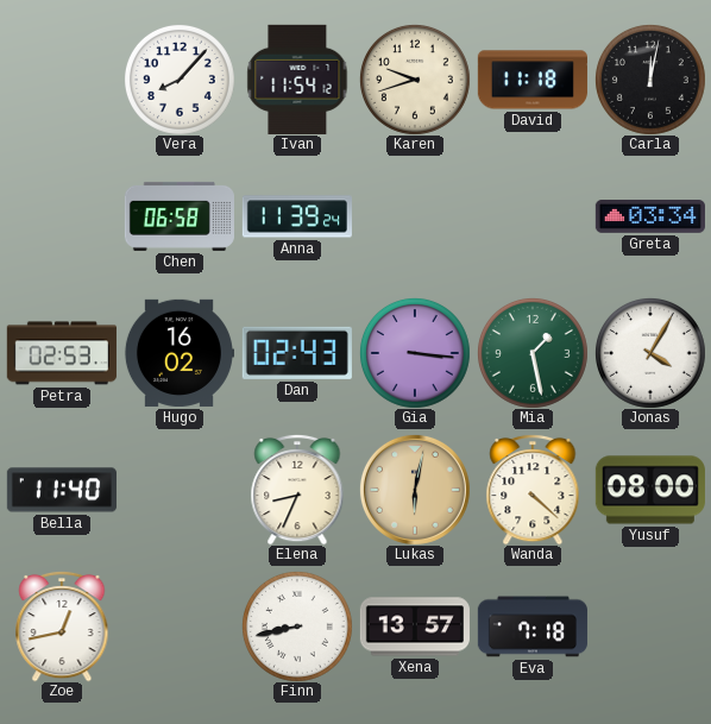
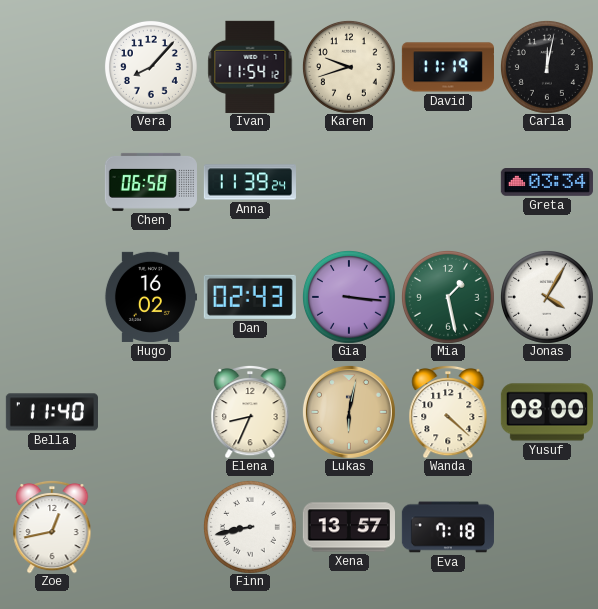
David: 11:18 -> 11:19
Petra: 02:53 -> none
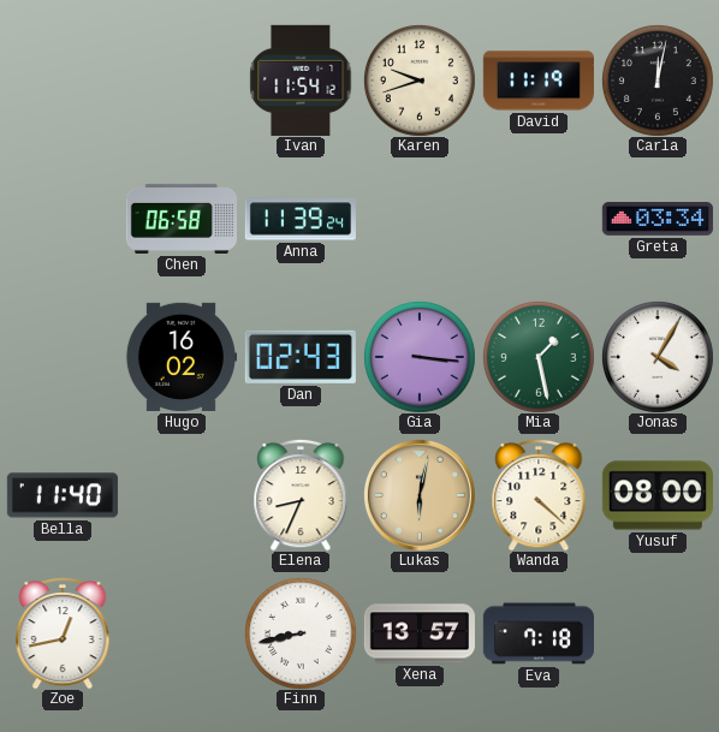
Vera: 8:07 -> none
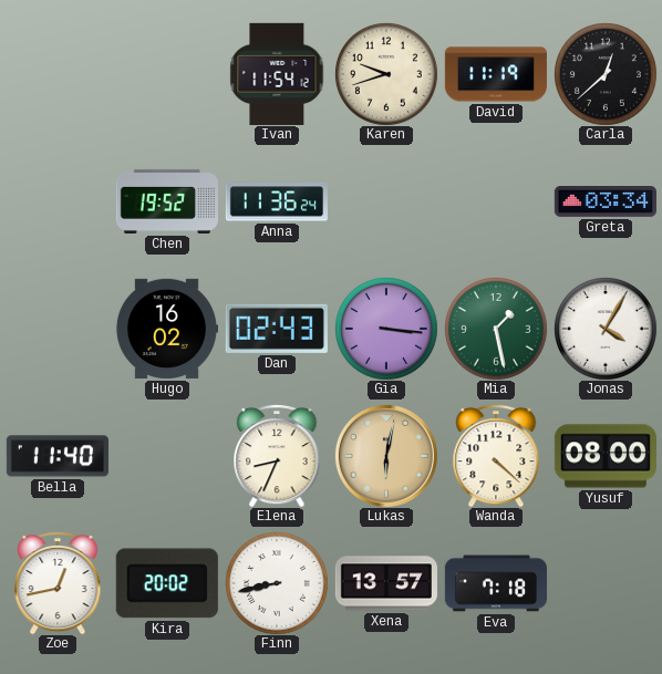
Carla: 12:02 -> 12:38
Chen: 06:58 -> 19:52
Anna: 11:39 -> 11:36
Kira: none -> 20:02
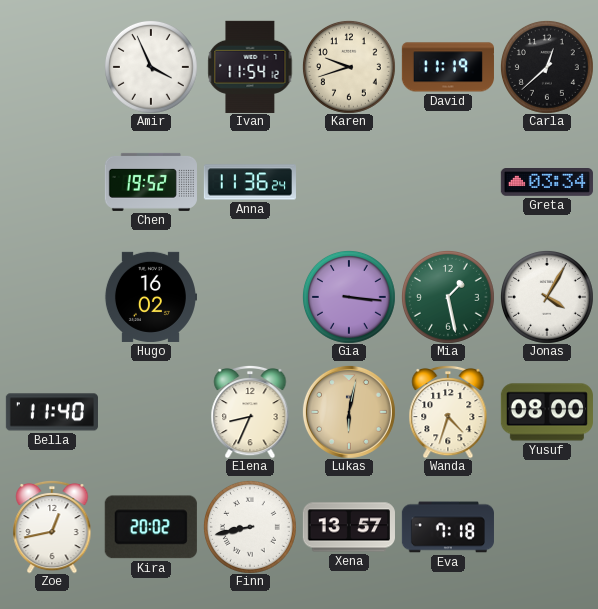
Amir: none -> 3:56
Dan: 02:43 -> none
Wanda: 4:22 -> 4:33
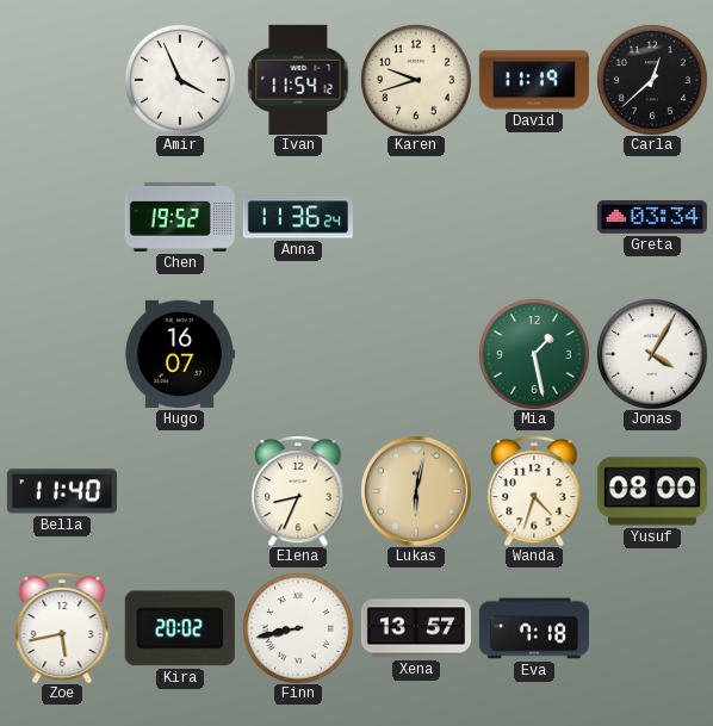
Hugo: 16:02 -> 16:07
Gia: 3:16 -> none
Zoe: 12:43 -> 5:43
